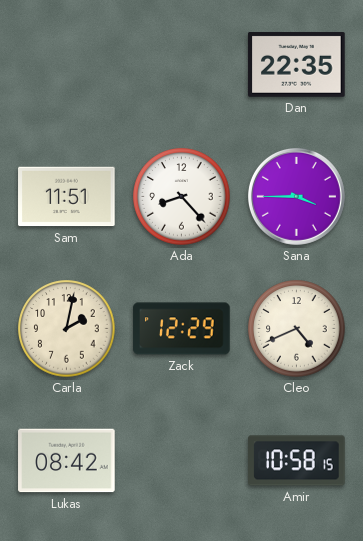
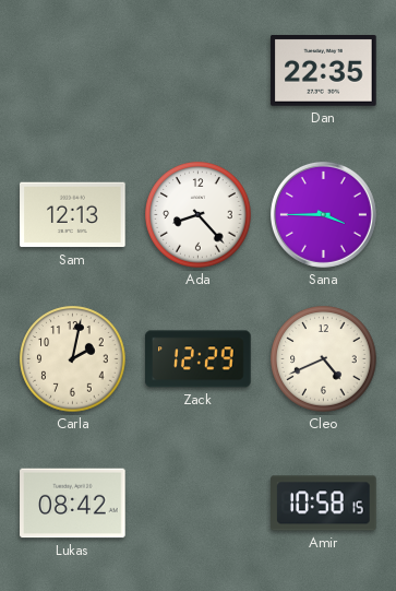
Sam: 11:51 -> 12:13
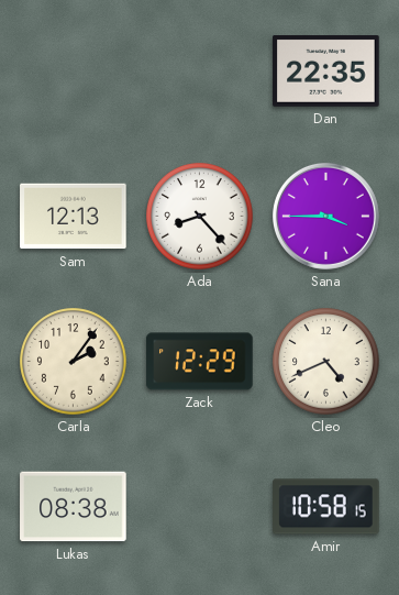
Carla: 2:02 -> 2:06
Lukas: 08:42 -> 08:38
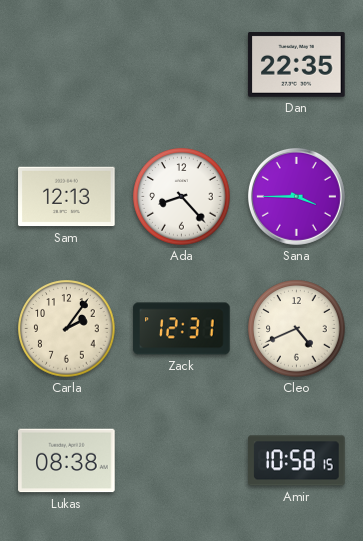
Zack: 12:29 -> 12:31
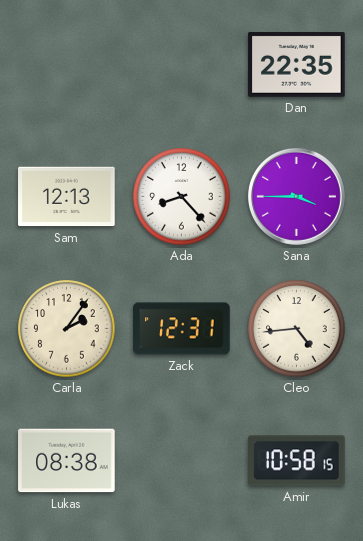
Cleo: 4:41 -> 4:44
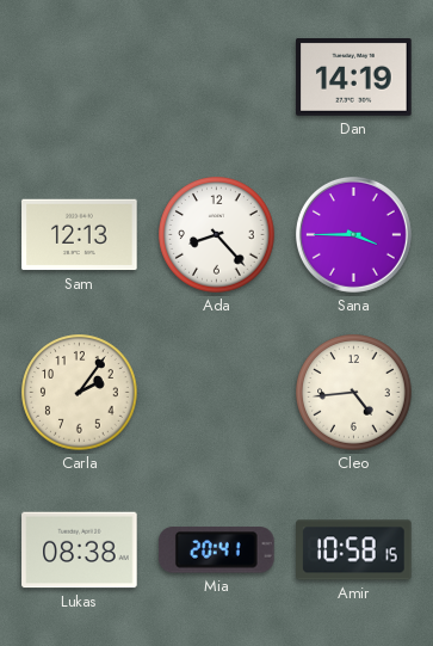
Dan: 22:35 -> 14:19
Zack: 12:31 -> none
Mia: none -> 20:41
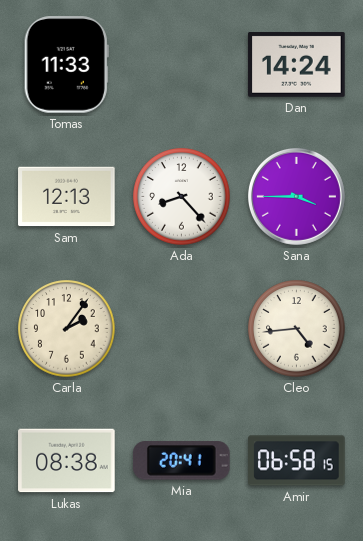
Tomas: none -> 11:33
Dan: 14:19 -> 14:24
Amir: 10:58 -> 06:58
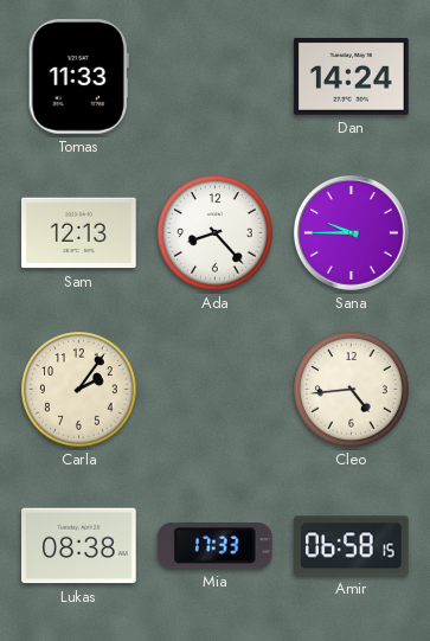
Sana: 3:45 -> 9:45
Mia: 20:41 -> 17:33
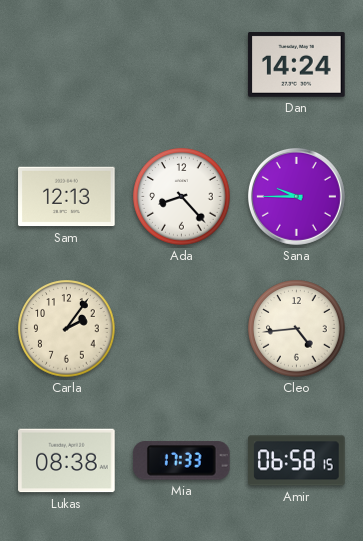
Tomas: 11:33 -> none
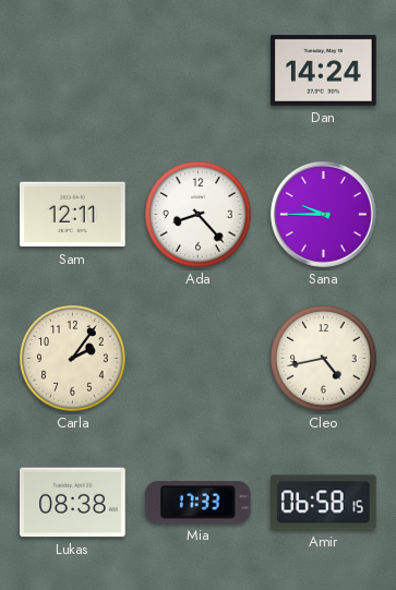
Sam: 12:13 -> 12:11
Cleo: 4:44 -> 4:43
